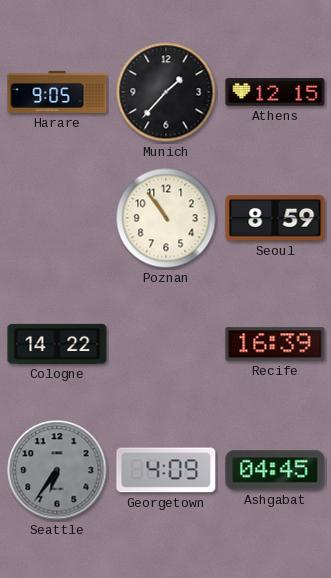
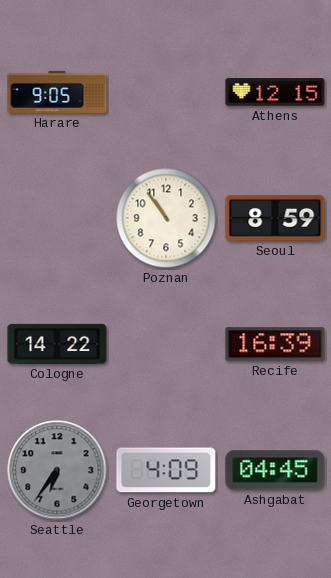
Munich: 1:37 -> none
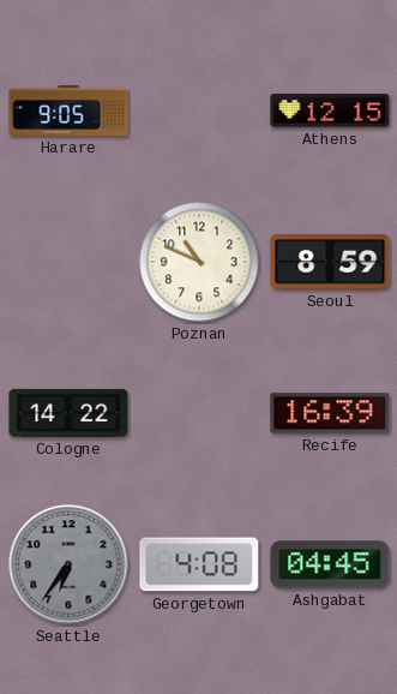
Poznan: 10:54 -> 10:49
Georgetown: 4:09 -> 4:08
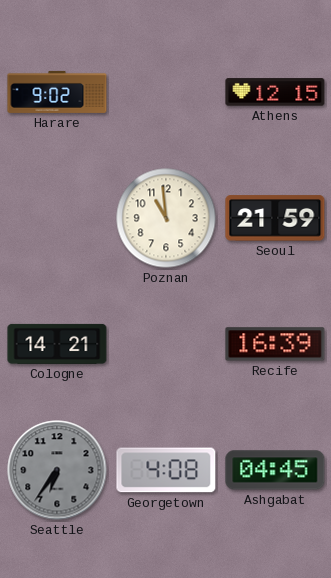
Harare: 9:05 -> 9:02
Poznan: 10:49 -> 10:59
Seoul: 8:59 -> 21:59
Cologne: 14:22 -> 14:21
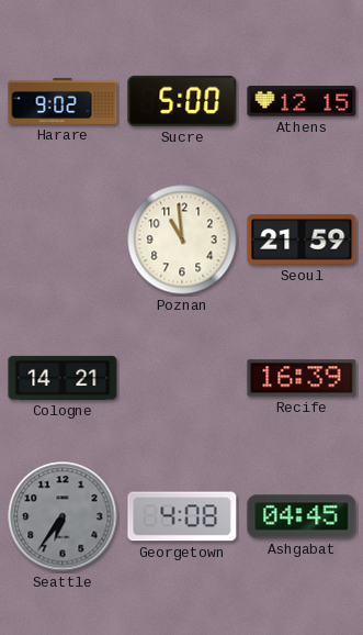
Sucre: none -> 5:00
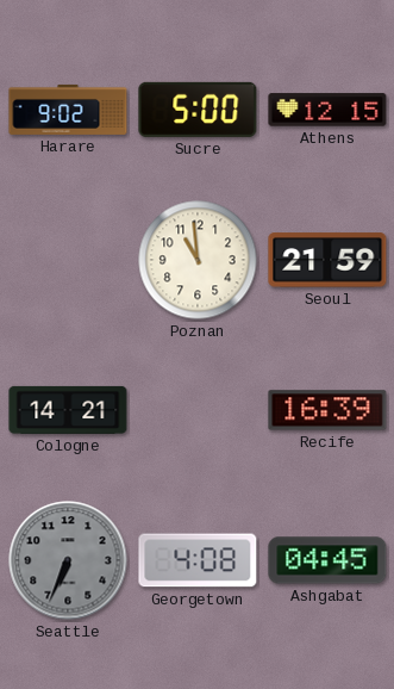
Seattle: 6:36 -> 6:34
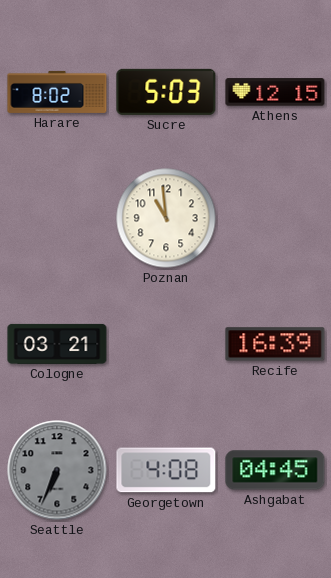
Harare: 9:02 -> 8:02
Sucre: 5:00 -> 5:03
Seoul: 21:59 -> none
Cologne: 14:21 -> 03:21
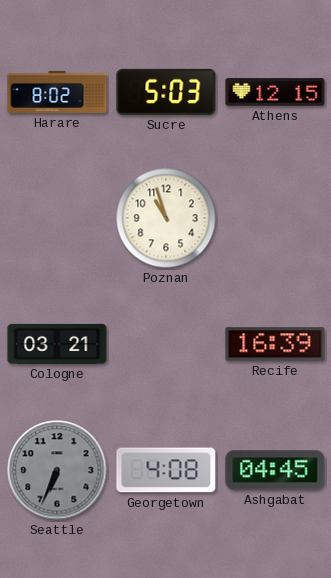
Poznan: 10:59 -> 10:57
